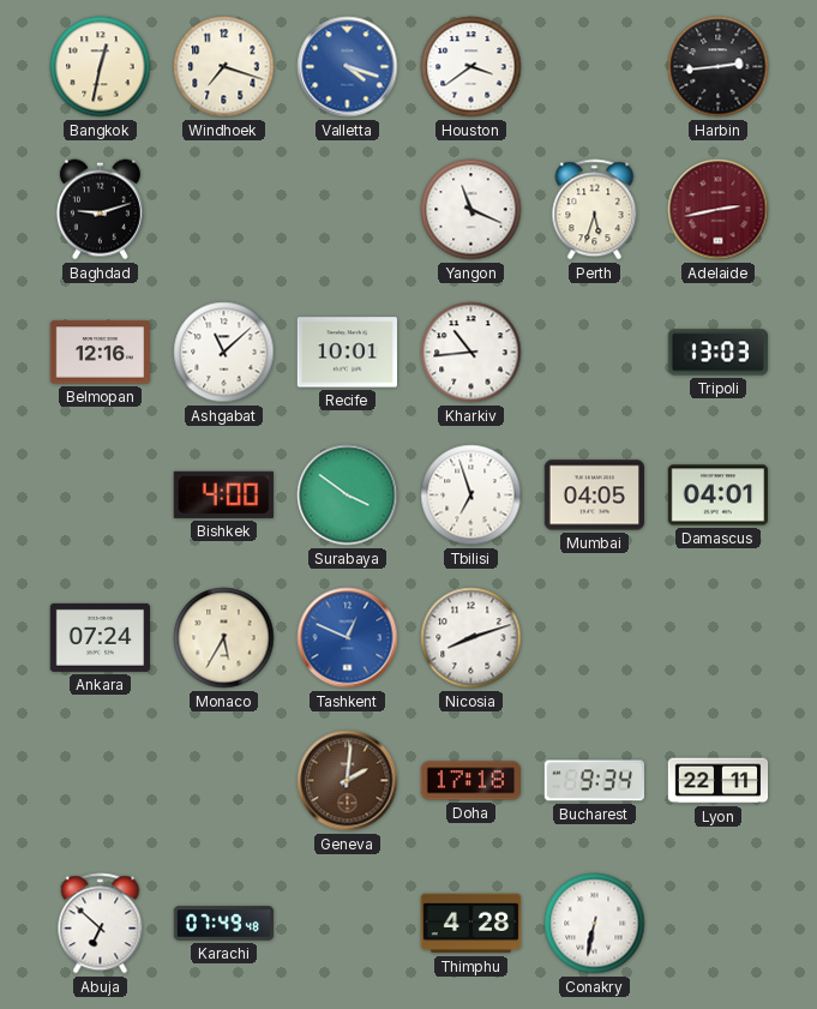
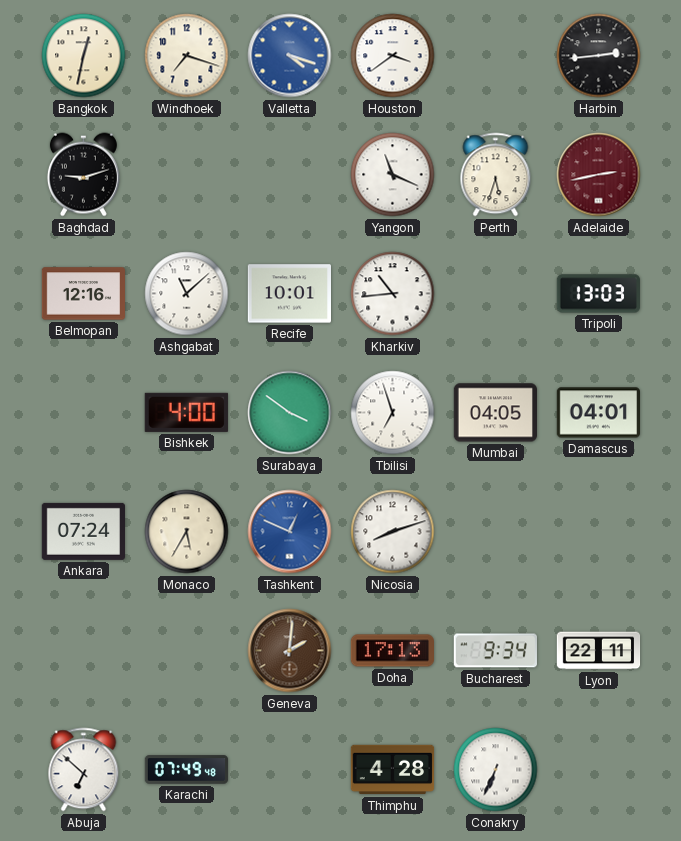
Doha: 17:18 -> 17:13
Conakry: 6:32 -> 6:34
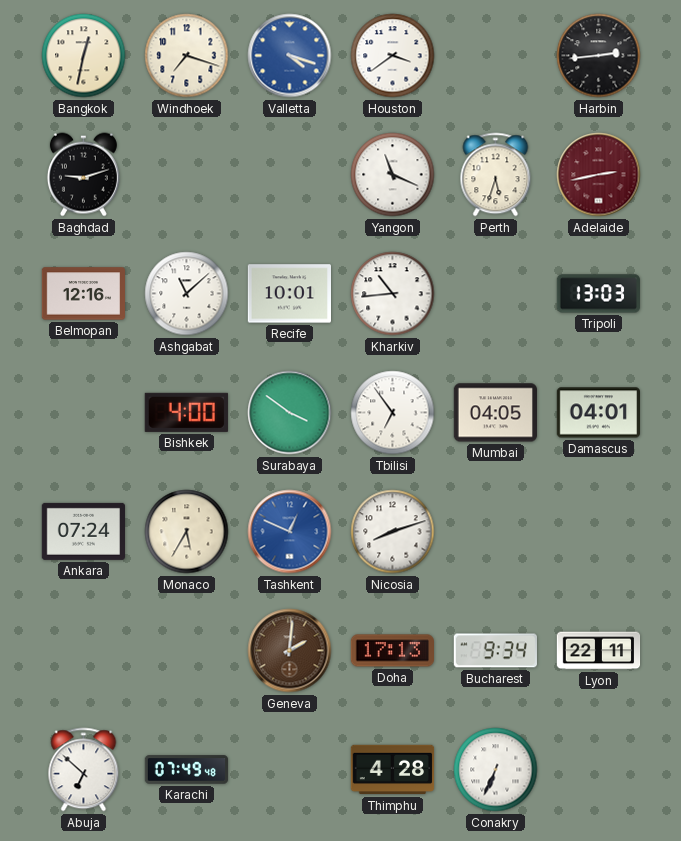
Tbilisi: 6:57 -> 6:54
